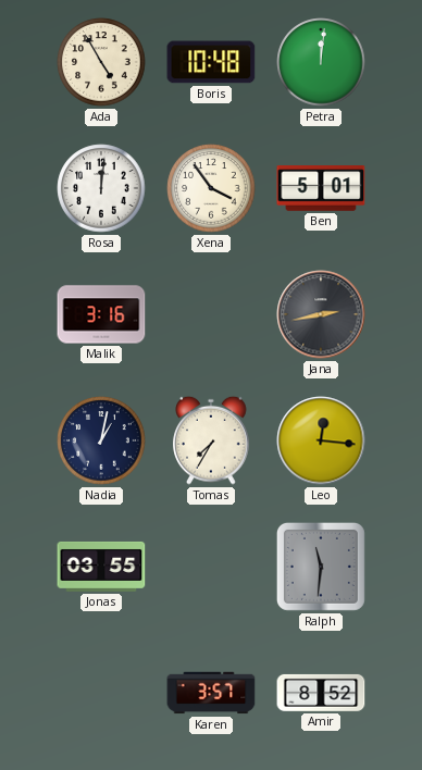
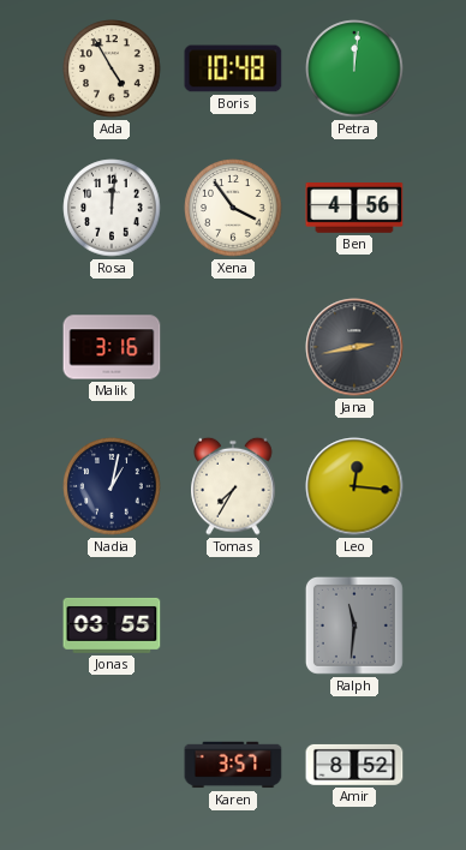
Ben: 5:01 -> 4:56
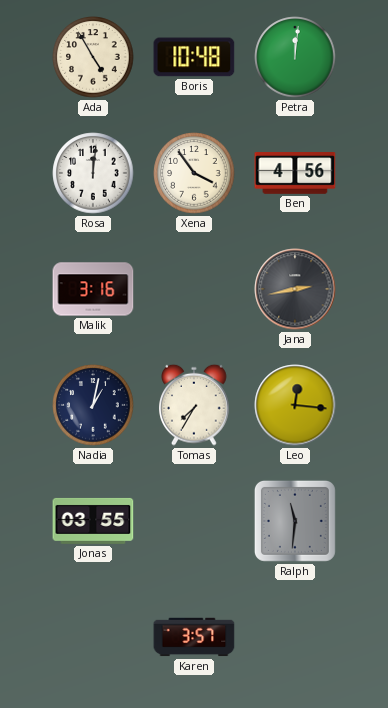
Amir: 8:52 -> none
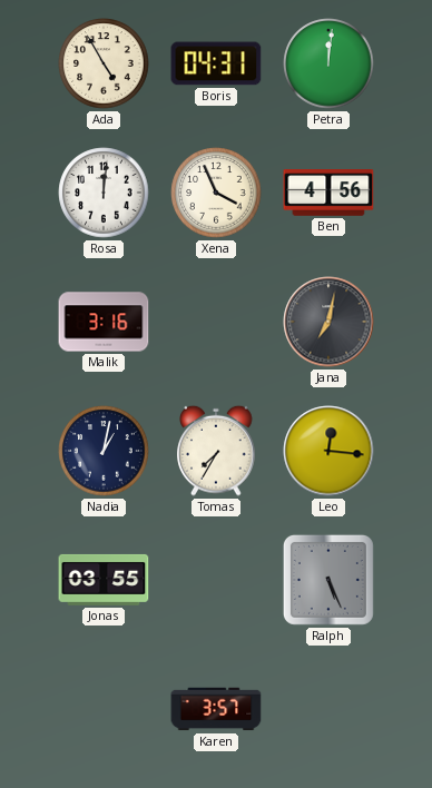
Boris: 10:48 -> 04:31
Xena: 3:54 -> 3:56
Jana: 2:43 -> 7:02
Ralph: 11:31 -> 5:26
